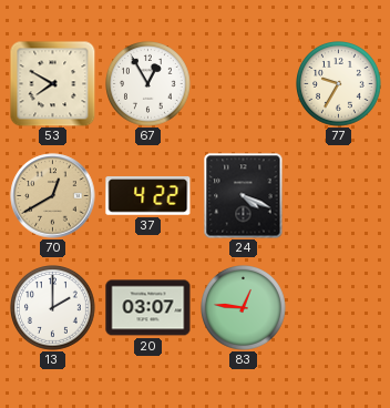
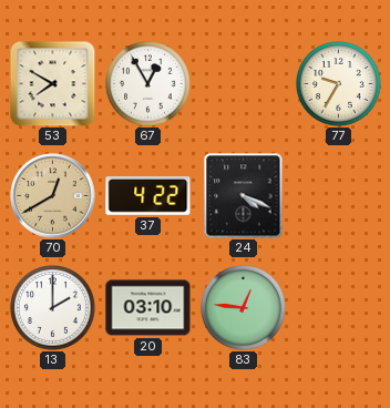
20: 03:07 -> 03:10
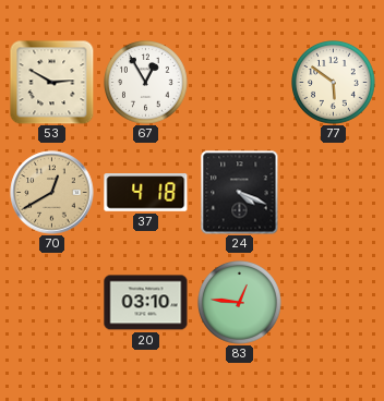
53: 7:50 -> 2:50
77: 9:35 -> 5:51
37: 4:22 -> 4:18
13: 2:00 -> none
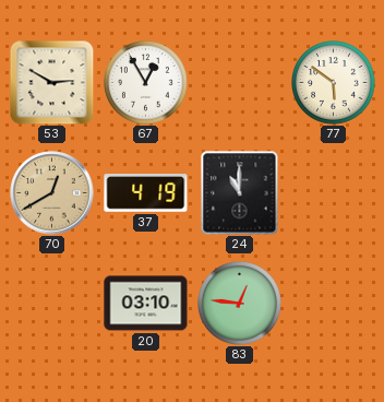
37: 4:18 -> 4:19
24: 4:19 -> 11:00
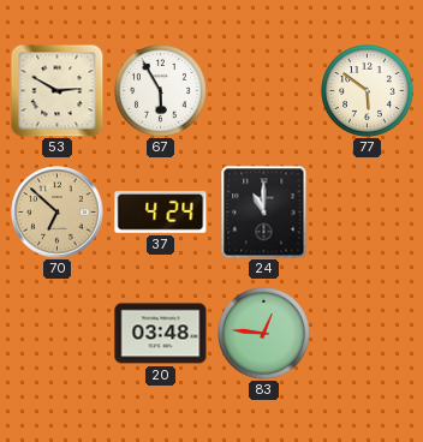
67: 12:55 -> 5:55
70: 12:40 -> 6:52
37: 4:19 -> 4:24
20: 03:10 -> 03:48
